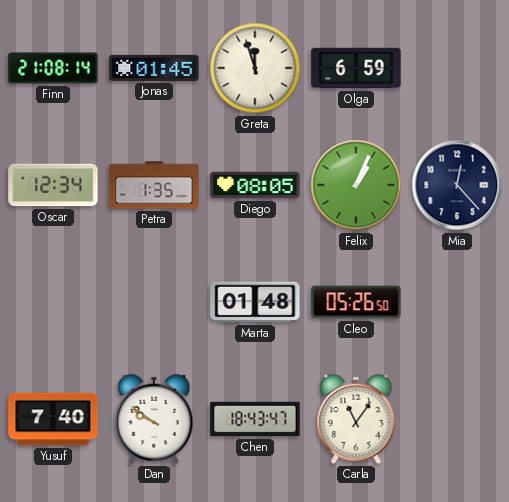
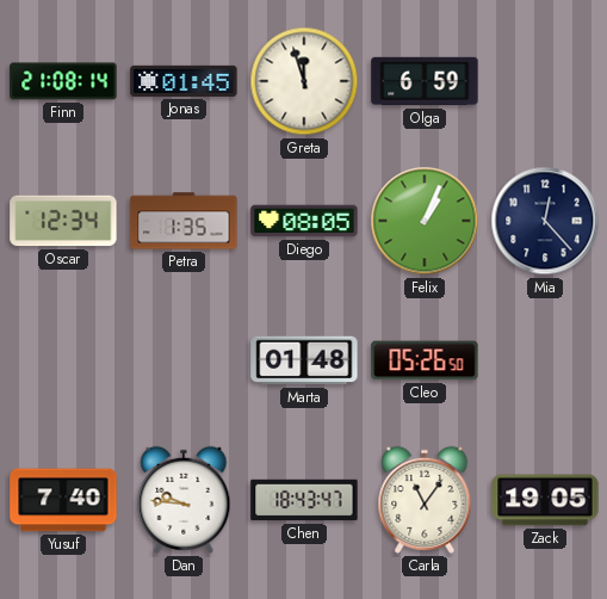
Dan: 9:51 -> 9:46
Zack: none -> 19:05
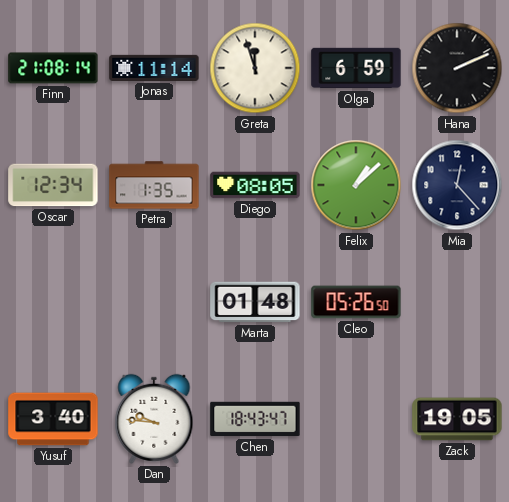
Jonas: 01:45 -> 11:14
Hana: none -> 2:11
Felix: 1:04 -> 1:08
Yusuf: 7:40 -> 3:40
Carla: 11:06 -> none
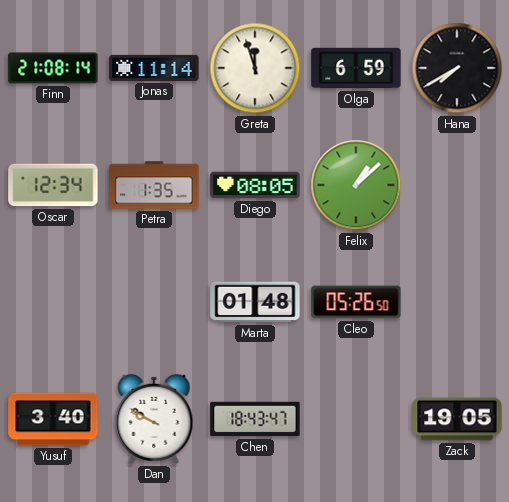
Hana: 2:11 -> 7:40
Mia: 12:23 -> none
Dan: 9:46 -> 9:50
